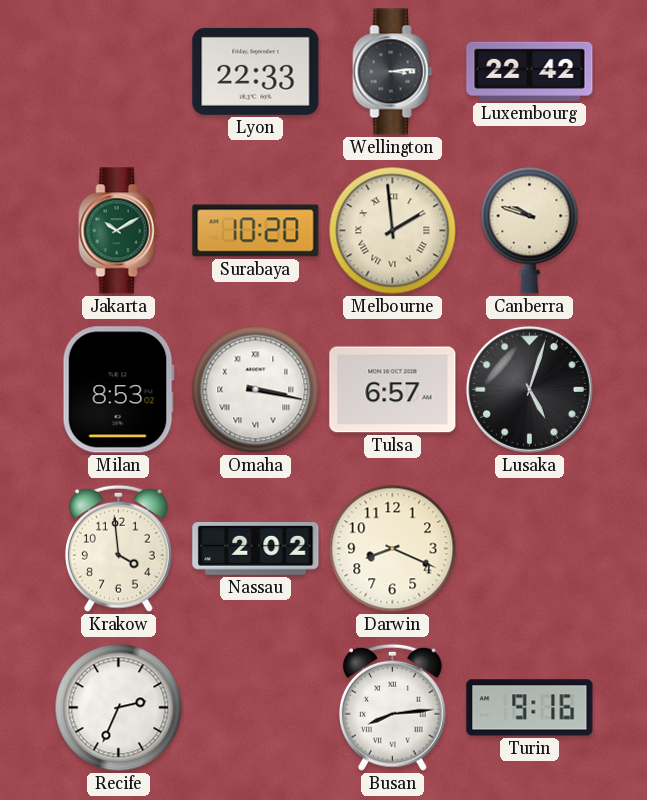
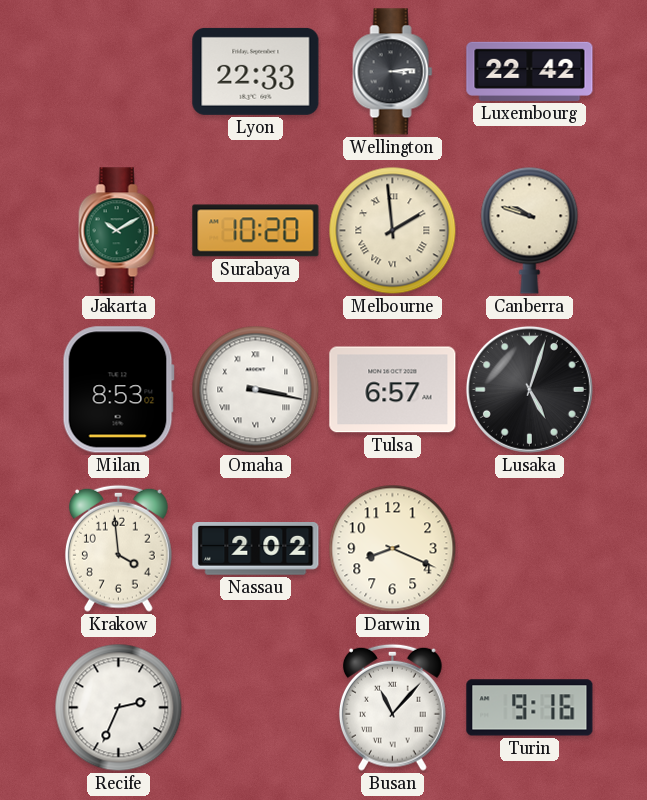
Busan: 8:14 -> 11:07
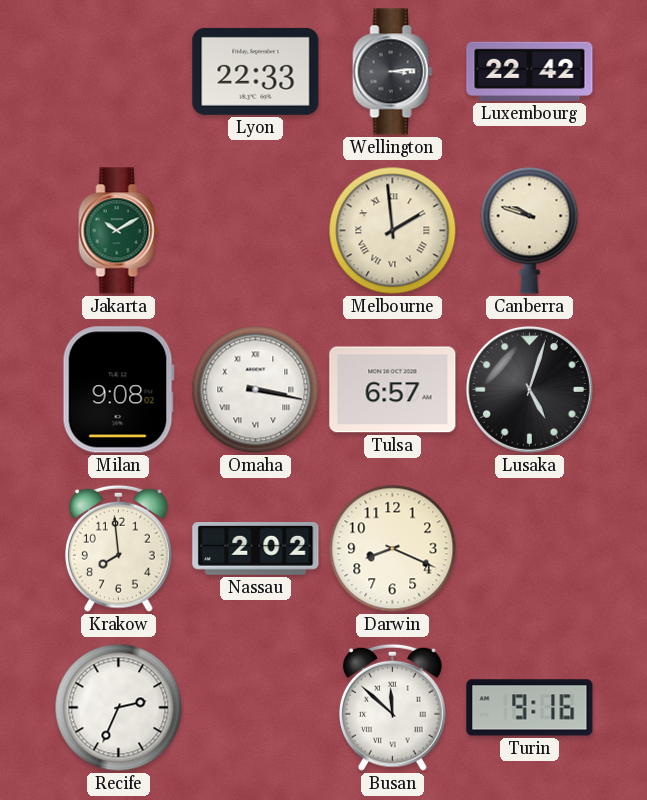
Surabaya: 10:20 -> none
Milan: 8:53 -> 9:08
Krakow: 3:59 -> 7:59
Busan: 11:07 -> 11:52
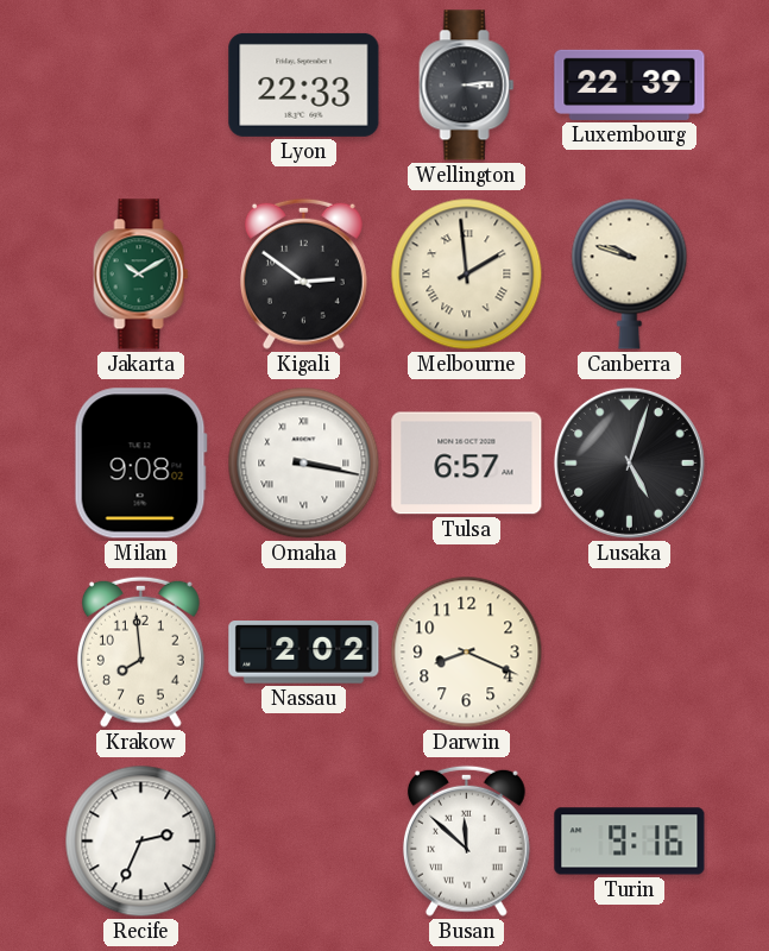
Luxembourg: 22:42 -> 22:39
Kigali: none -> 2:51
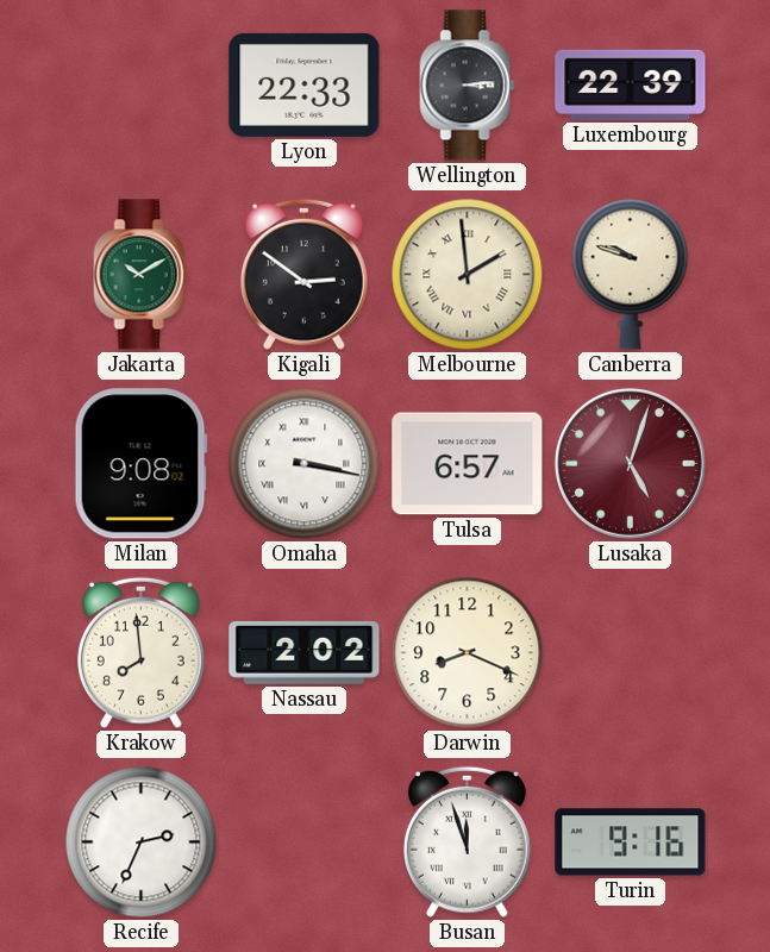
Lusaka dial: black -> burgundy
Busan: 11:52 -> 11:57
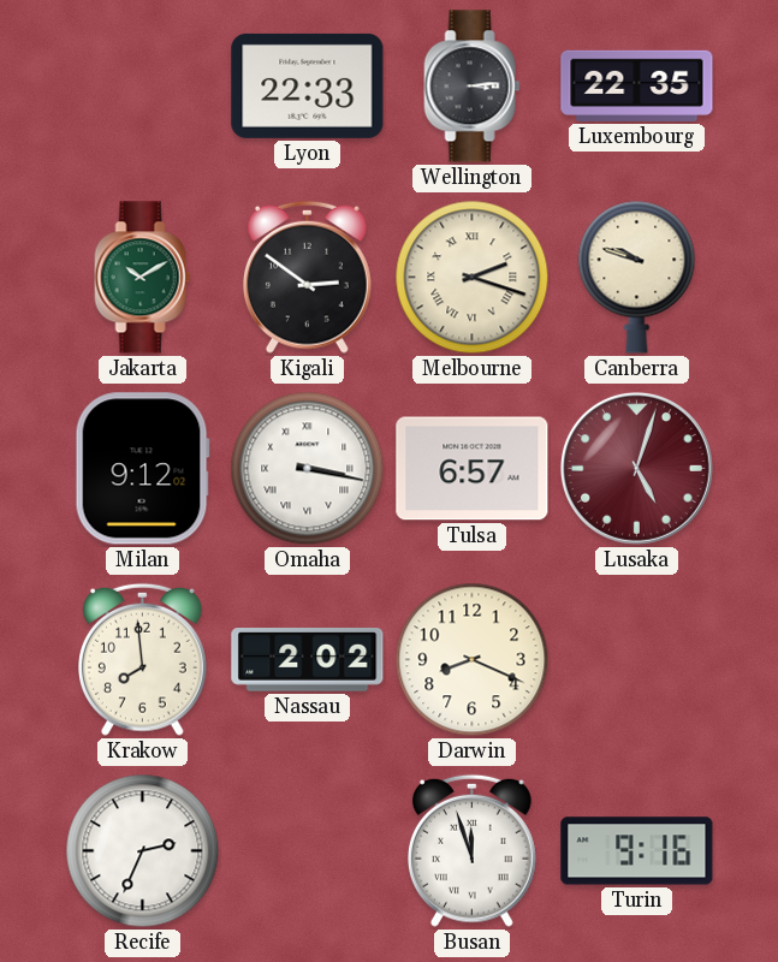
Luxembourg: 22:39 -> 22:35
Melbourne: 1:59 -> 2:18
Milan: 9:08 -> 9:12
